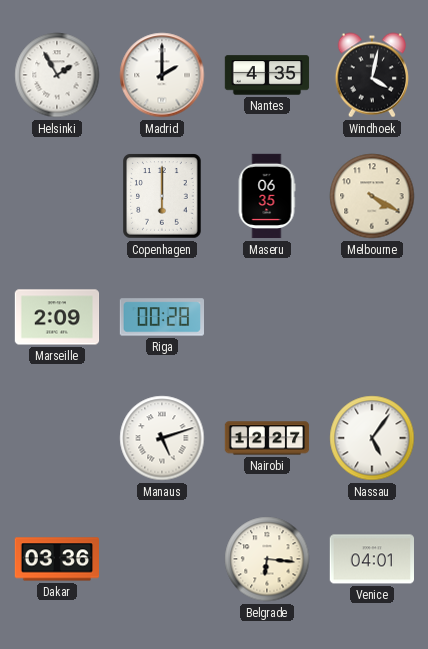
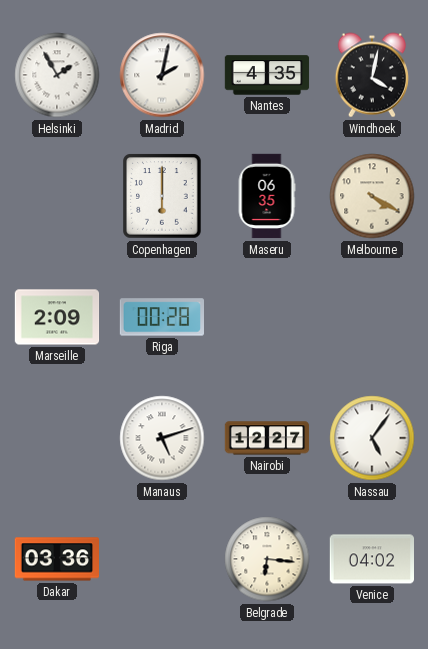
Madrid: 2:00 -> 2:02
Venice: 04:01 -> 04:02
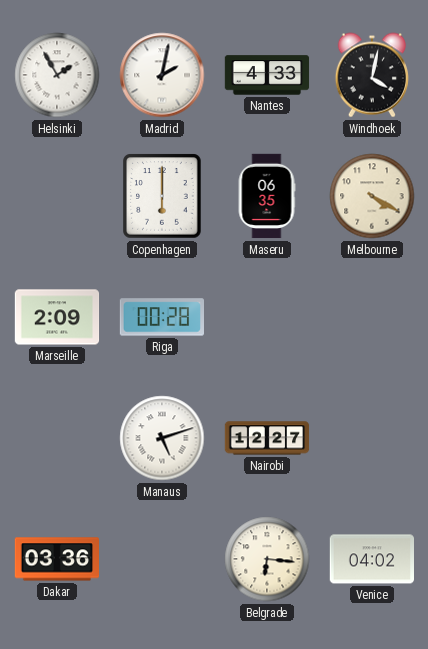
Nantes: 4:35 -> 4:33
Nassau: 5:06 -> none
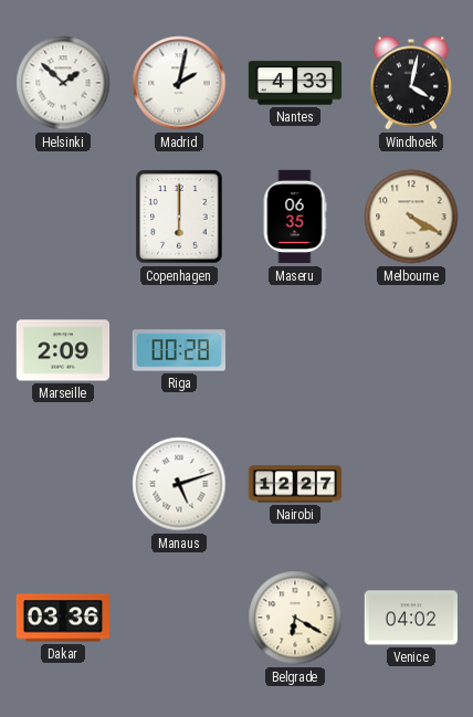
Helsinki: 1:55 -> 1:52
Belgrade: 6:16 -> 6:20
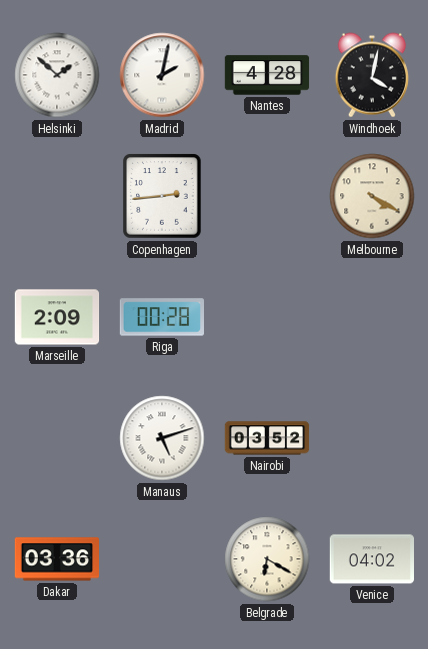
Nantes: 4:33 -> 4:28
Copenhagen: 6:00 -> 2:44
Maseru: 06:35 -> none
Nairobi: 12:27 -> 03:52
